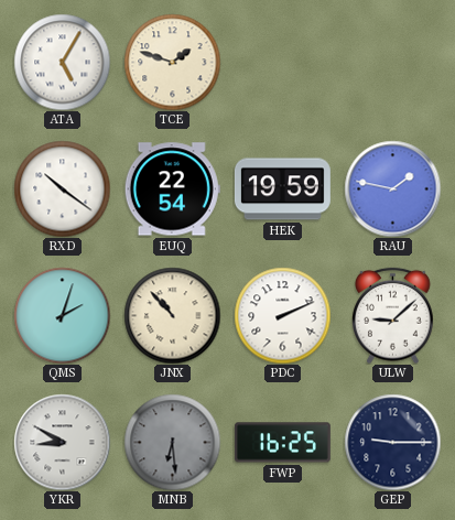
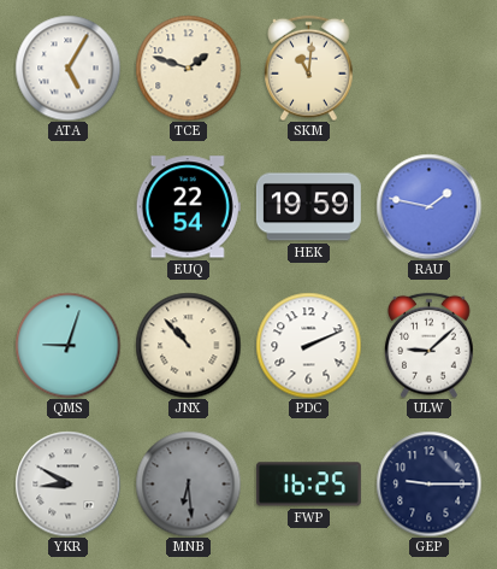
SKM: none -> 11:01
RXD: 10:21 -> none
QMS: 2:03 -> 9:03
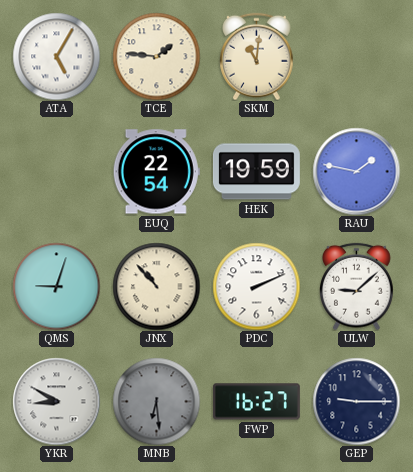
TCE: 1:48 -> 1:46
FWP: 16:25 -> 16:27
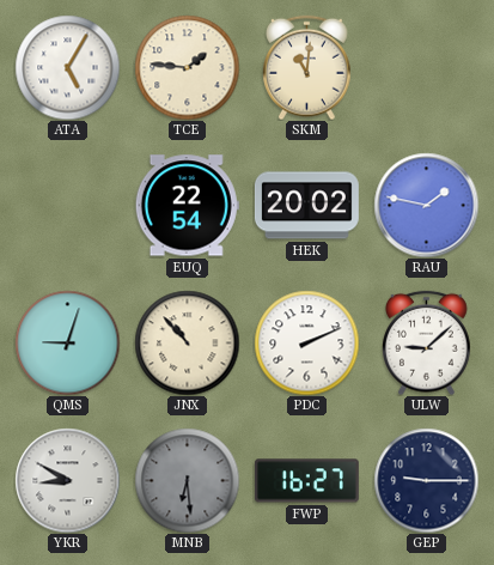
HEK: 19:59 -> 20:02
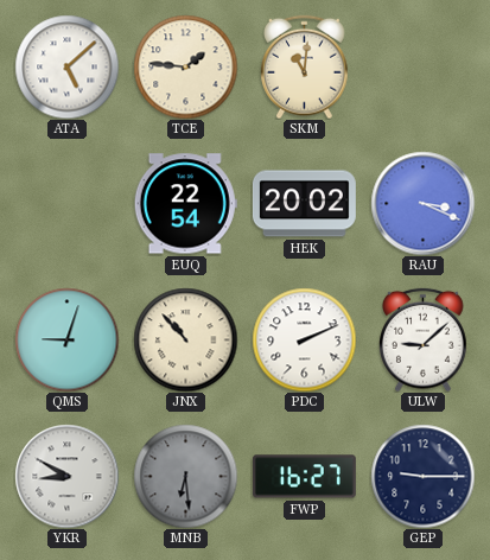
ATA: 5:05 -> 5:08
RAU: 1:47 -> 3:19
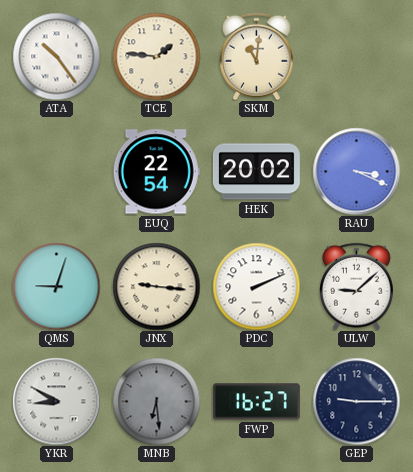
ATA: 5:08 -> 10:24
JNX: 10:53 -> 9:16
